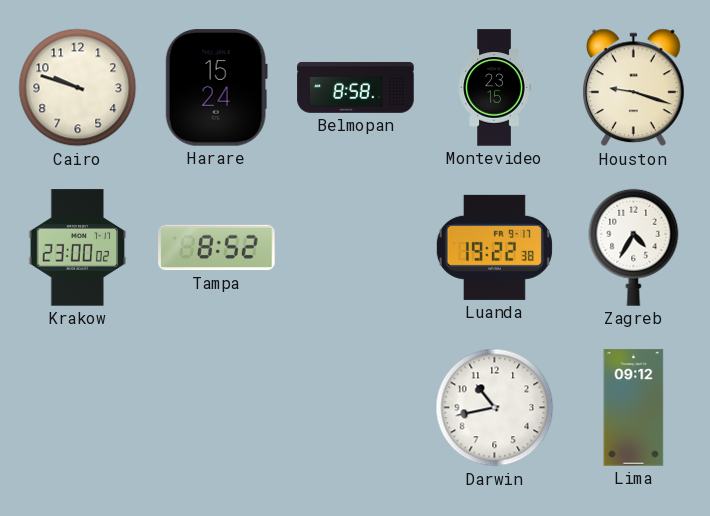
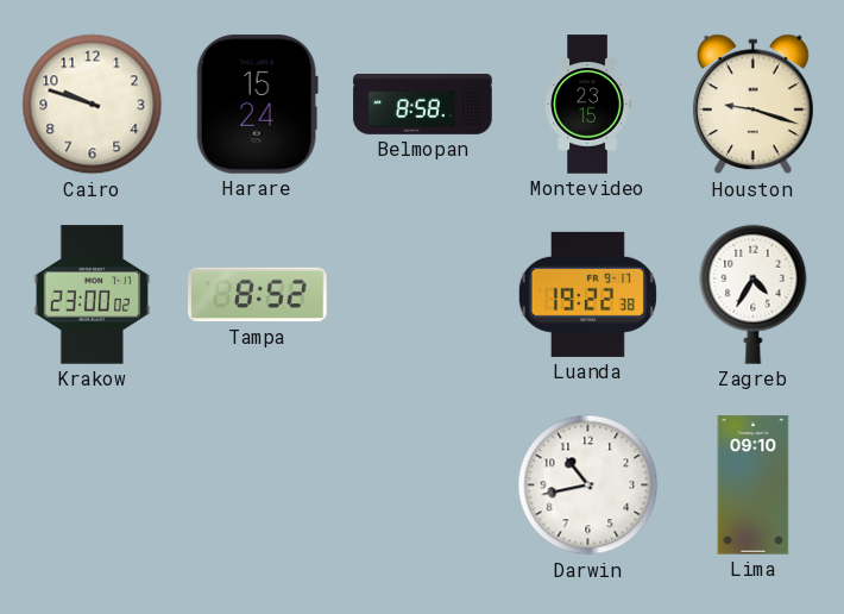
Lima: 09:12 -> 09:10
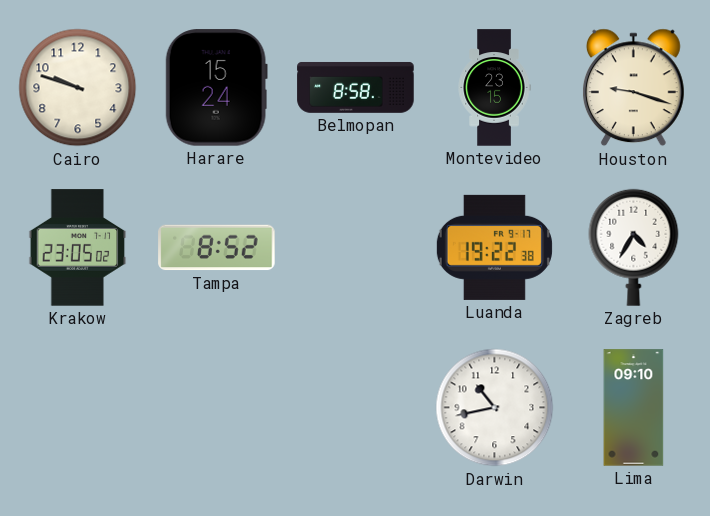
Krakow: 23:00 -> 23:05
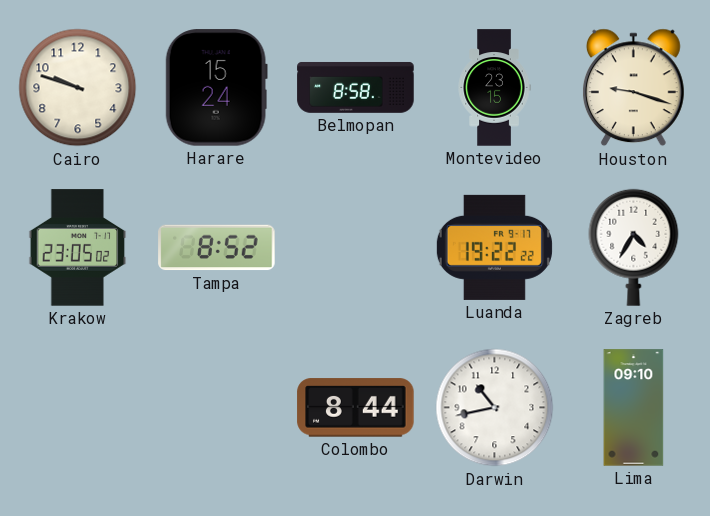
Luanda: 19:22:38 -> 19:22:22
Colombo: none -> 8:44
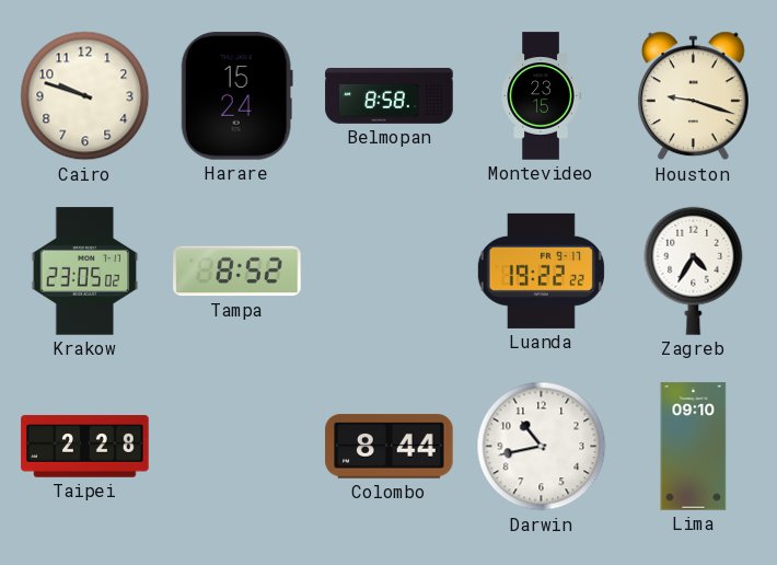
Taipei: none -> 2:28
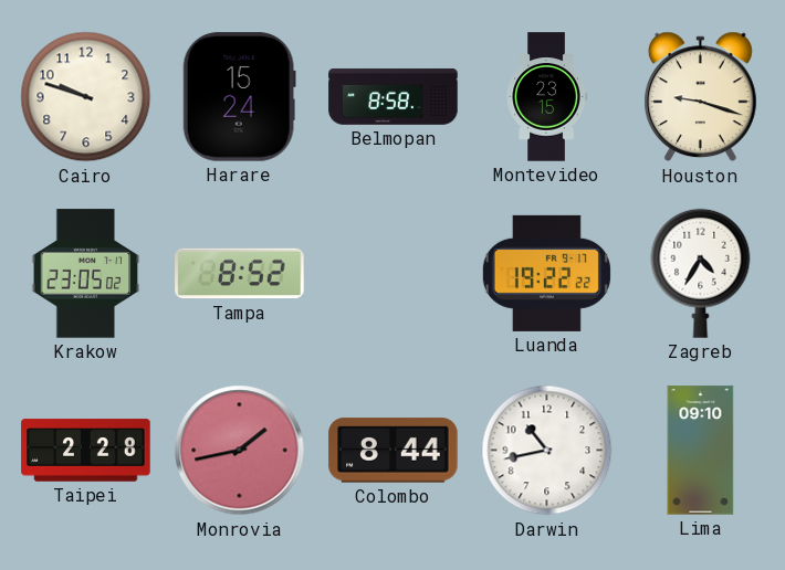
Monrovia: none -> 1:43
